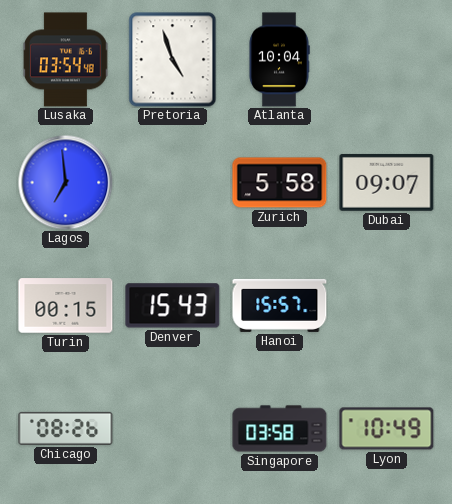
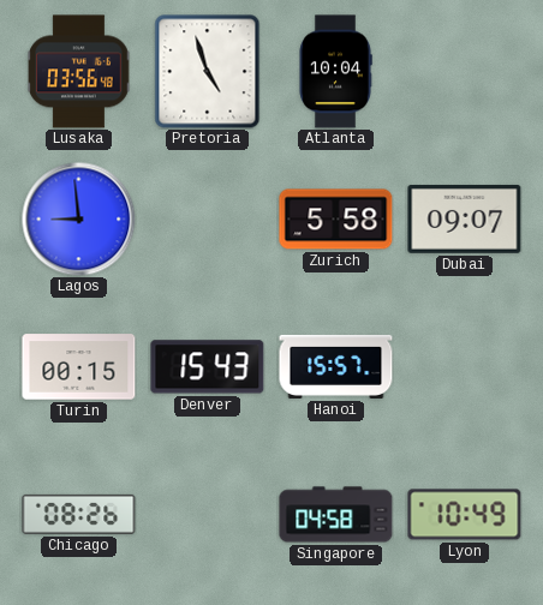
Lusaka: 03:54 -> 03:56
Lagos: 6:59 -> 8:59
Singapore: 03:58 -> 04:58
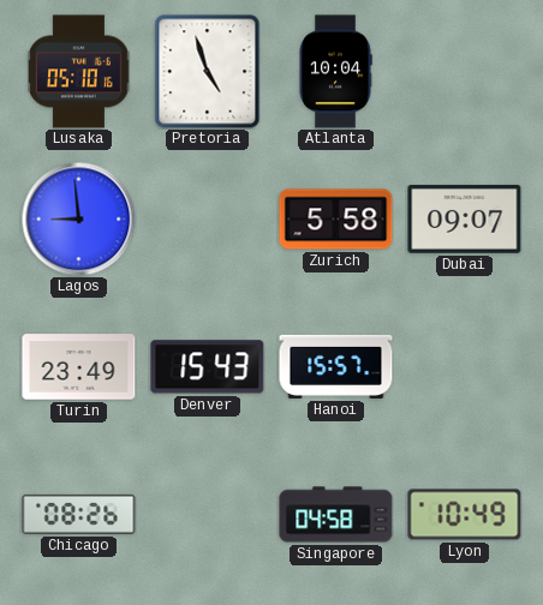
Lusaka: 03:56 -> 05:10
Turin: 00:15 -> 23:49
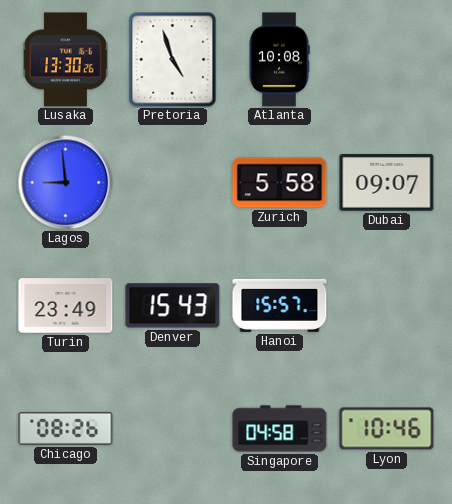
Lusaka: 05:10 -> 13:30
Atlanta: 10:04 -> 10:08
Lyon: 10:49 -> 10:46
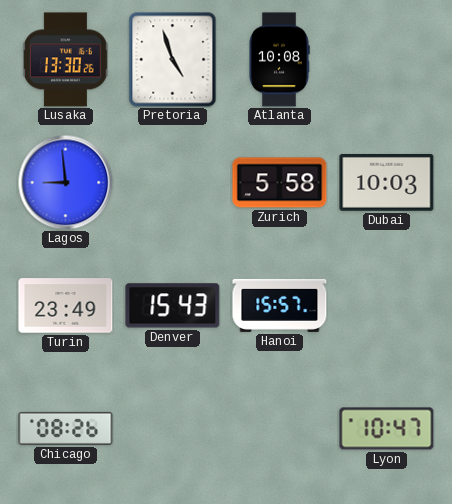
Dubai: 09:07 -> 10:03
Singapore: 04:58 -> none
Lyon: 10:46 -> 10:47
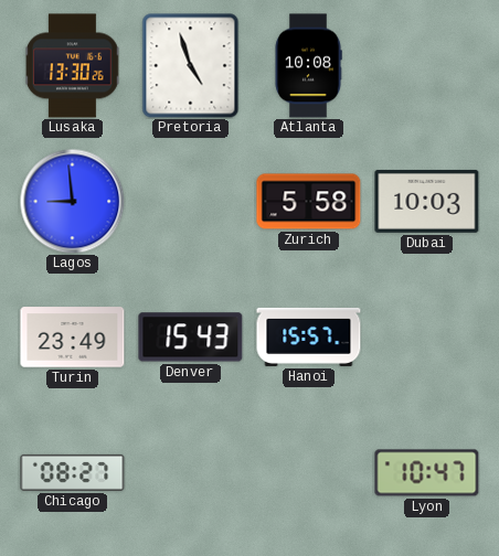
Chicago: 08:26 -> 08:27
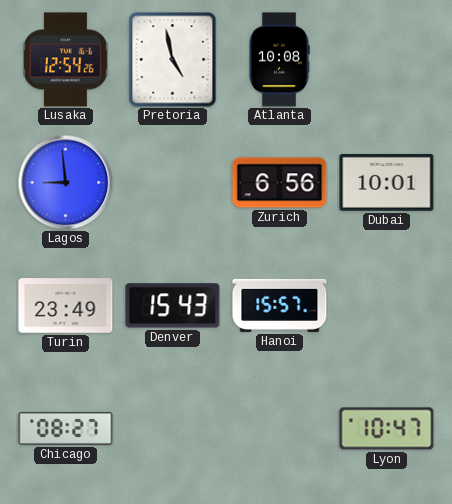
Lusaka: 13:30 -> 12:54
Pretoria: 4:57 -> 4:58
Zurich: 5:58 -> 6:56
Dubai: 10:03 -> 10:01
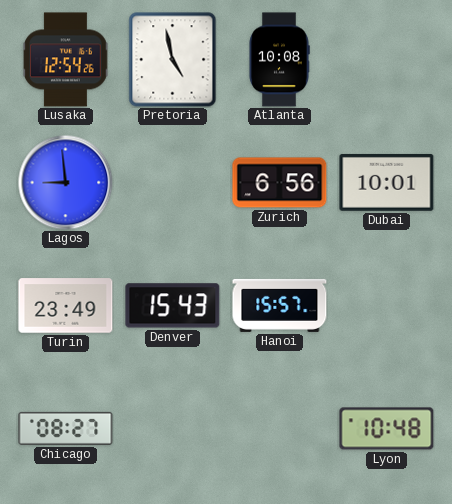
Lyon: 10:47 -> 10:48
